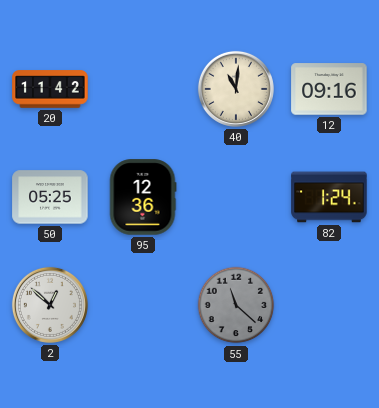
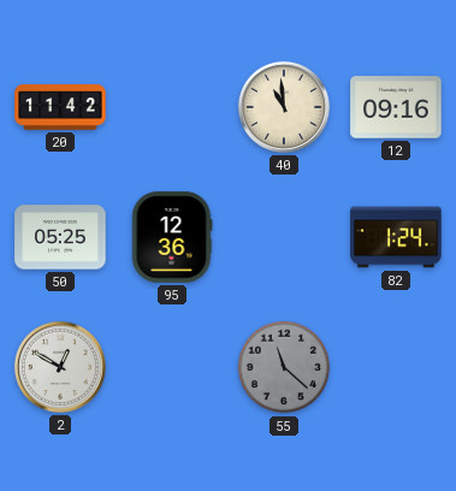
40: 11:01 -> 10:59
2: 12:52 -> 12:50
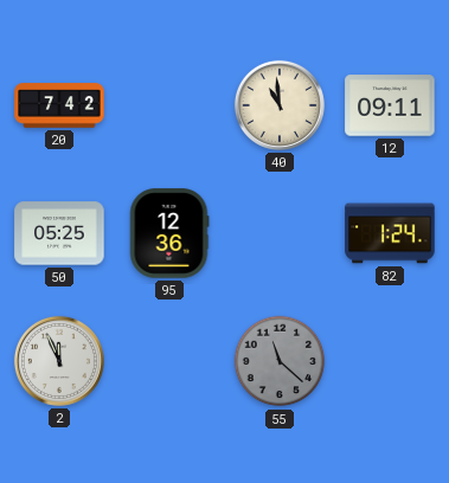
20: 11:42 -> 7:42
12: 09:16 -> 09:11
2: 12:50 -> 11:56
